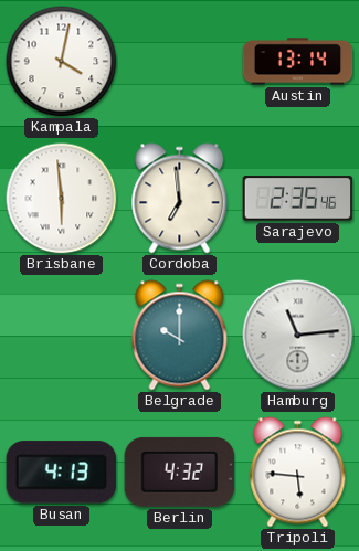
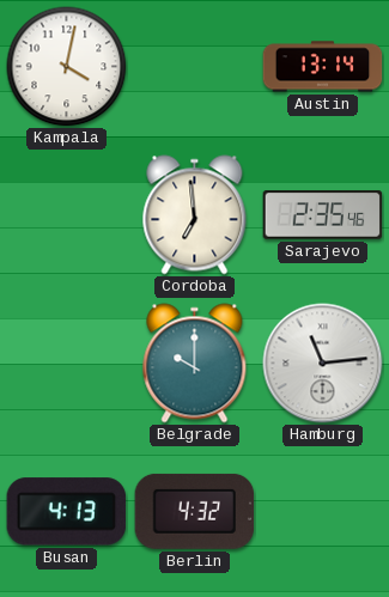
Brisbane: 5:59 -> none
Tripoli: 5:46 -> none
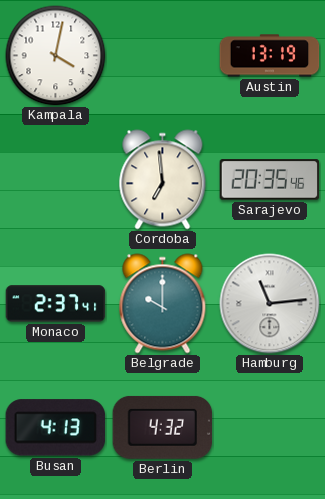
Austin: 13:14 -> 13:19
Sarajevo: 2:35 -> 20:35
Monaco: none -> 2:37
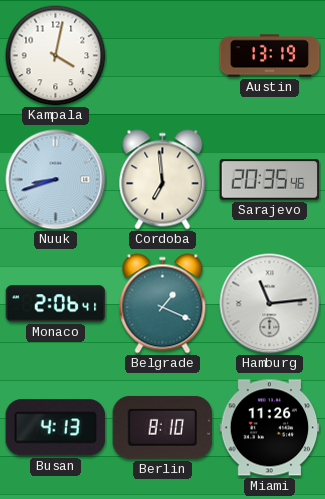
Nuuk: none -> 8:42
Monaco: 2:37 -> 2:06
Belgrade: 10:00 -> 1:19
Berlin: 4:32 -> 8:10
Miami: none -> 11:26
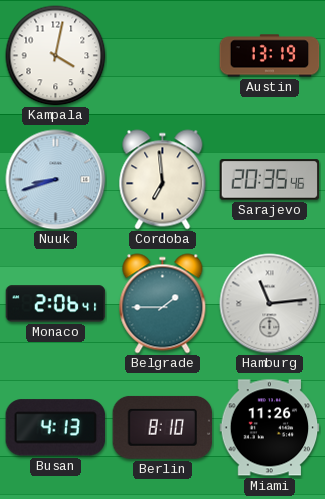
Belgrade: 1:19 -> 1:45
